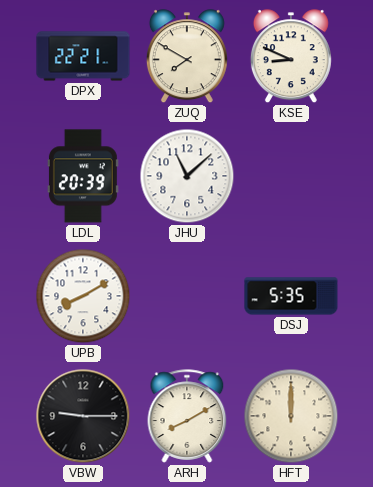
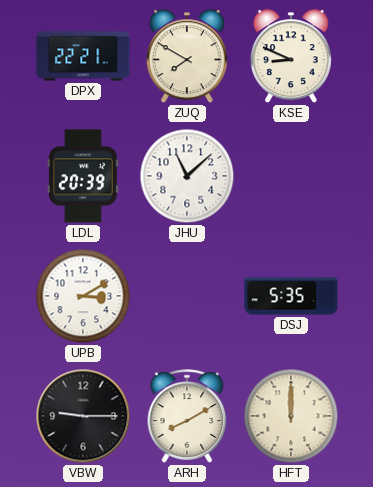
UPB: 8:10 -> 3:10
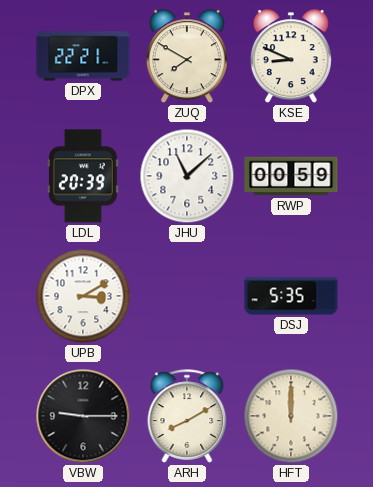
RWP: none -> 00:59
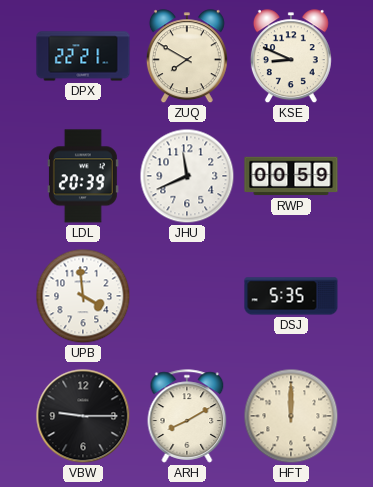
JHU: 11:08 -> 11:41
UPB: 3:10 -> 3:59
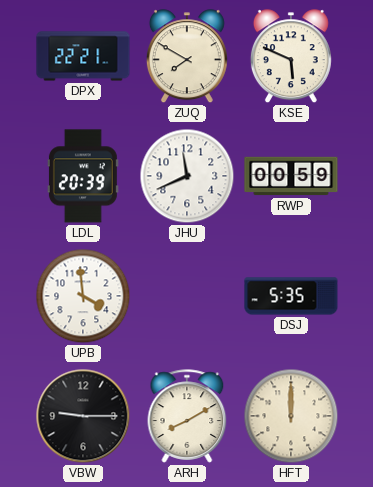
KSE: 8:49 -> 5:49
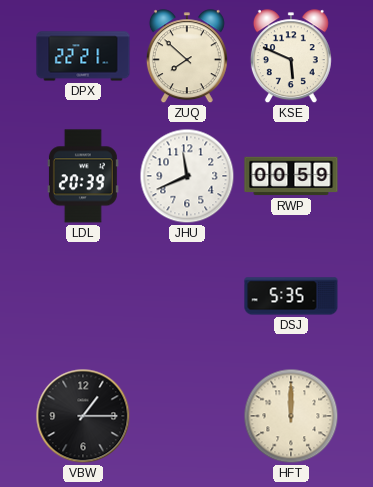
ZUQ: 7:50 -> 7:52
UPB: 3:59 -> none
VBW: 9:15 -> 1:15
ARH: 8:10 -> none
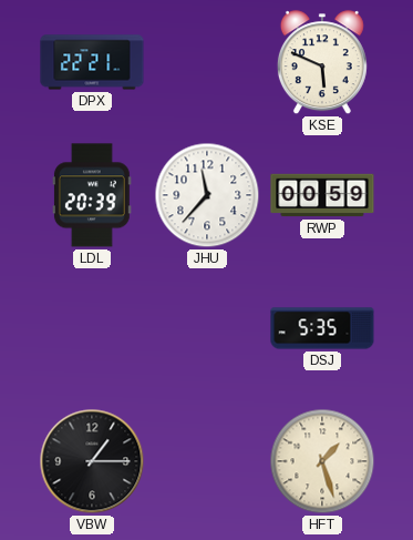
ZUQ: 7:52 -> none
JHU: 11:41 -> 11:37
HFT: 12:00 -> 1:27
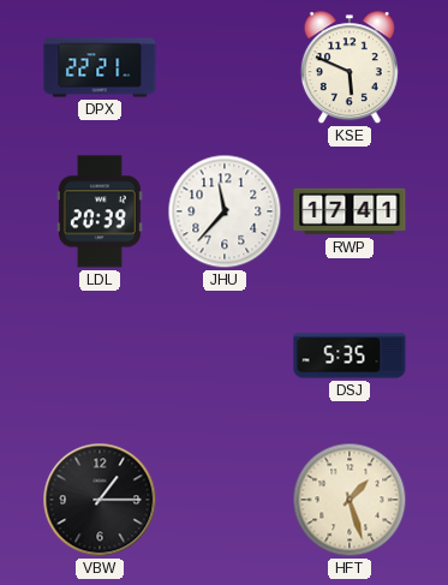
RWP: 00:59 -> 17:41
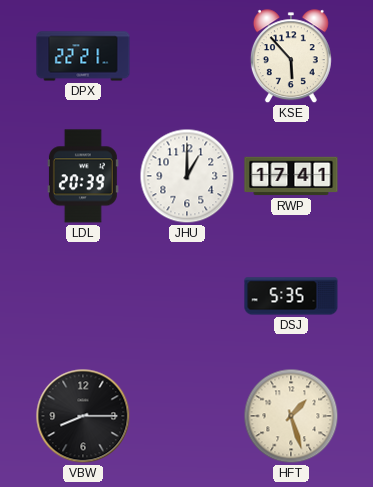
KSE: 5:49 -> 5:53
JHU: 11:37 -> 1:00
VBW: 1:15 -> 8:15
